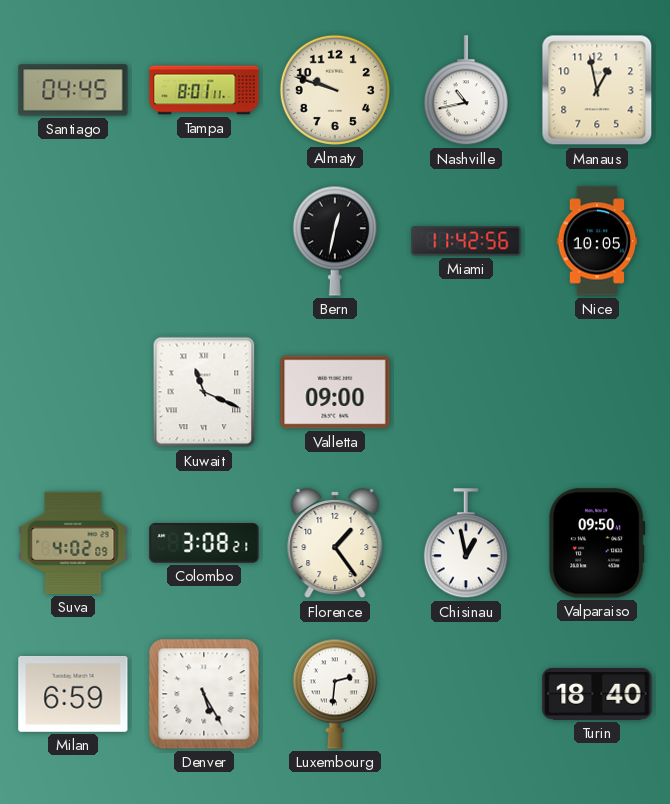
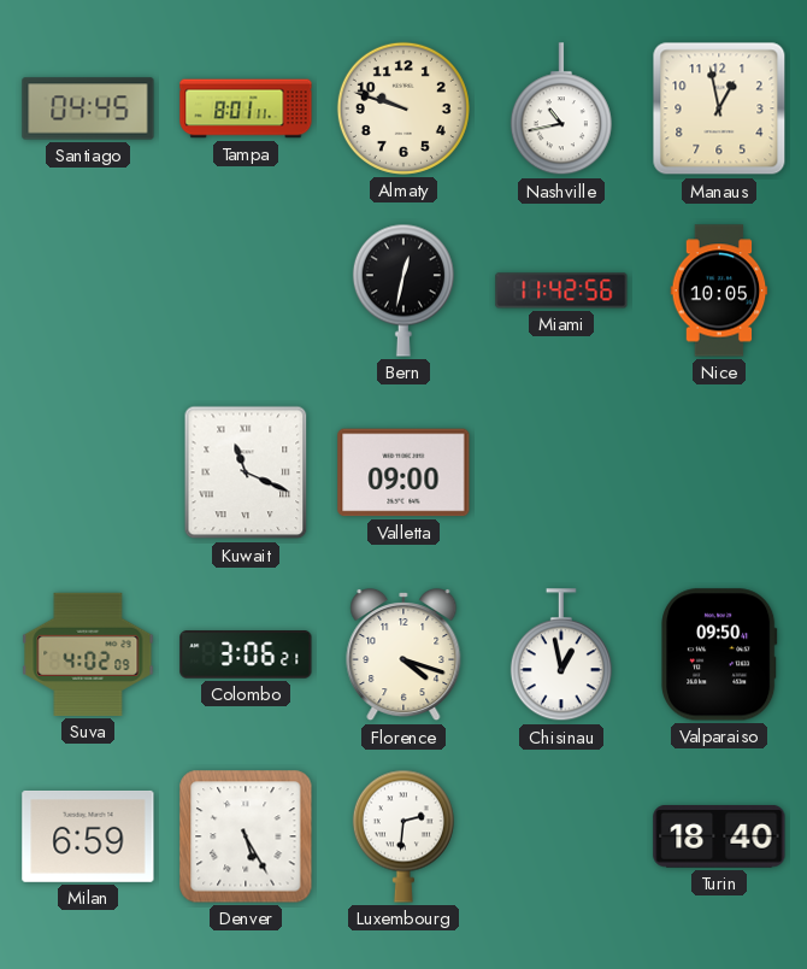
Colombo: 3:08 -> 3:06
Florence: 1:24 -> 4:18
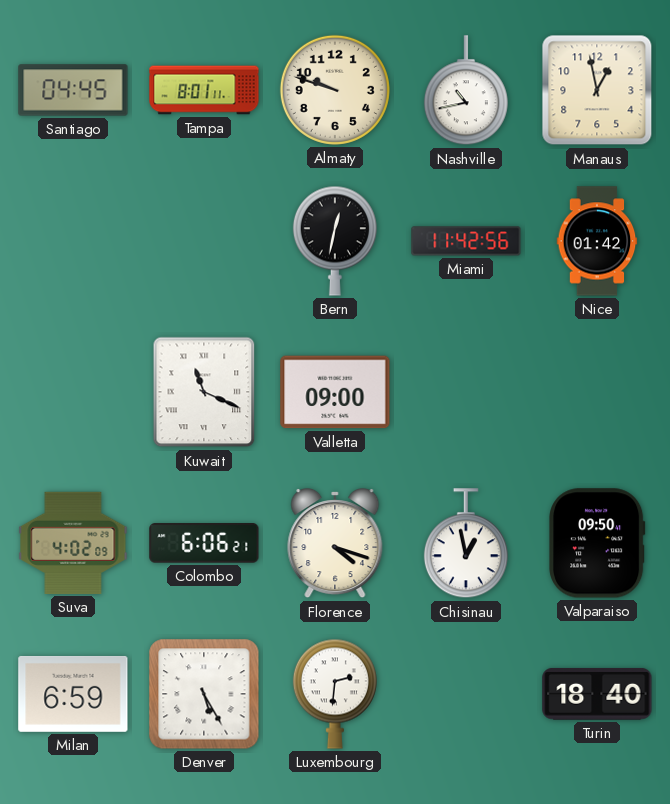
Nice: 10:05 -> 01:42
Colombo: 3:06 -> 6:06
